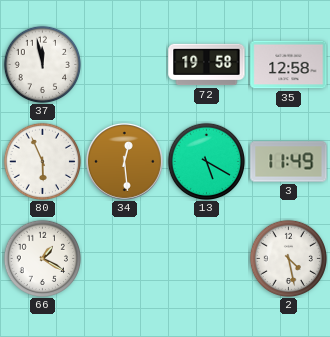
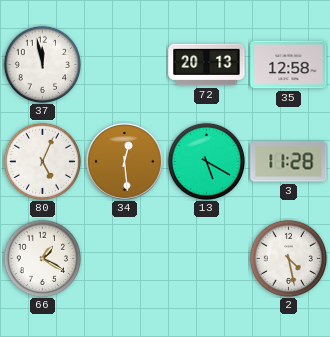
72: 19:58 -> 20:13
80: 5:56 -> 5:04
3: 11:49 -> 11:28
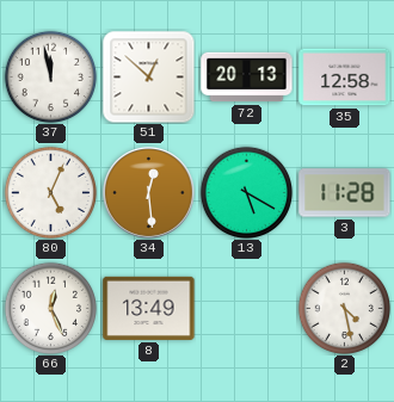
51: none -> 12:52
66: 1:20 -> 12:26
8: none -> 13:49
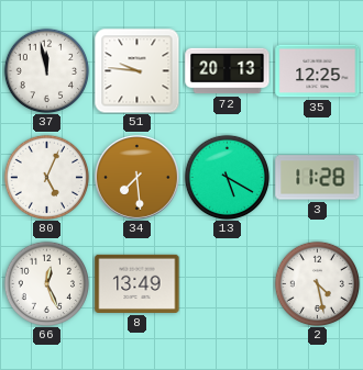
51: 12:52 -> 9:46
35: 12:58 -> 12:25
34: 12:29 -> 7:29
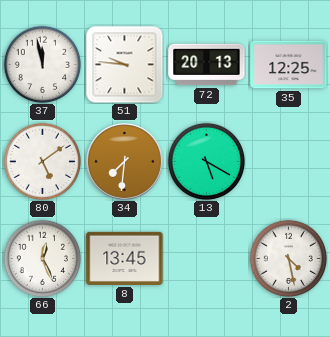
80: 5:04 -> 5:09
34: 7:29 -> 7:31
3: 11:28 -> none
8: 13:49 -> 13:45
